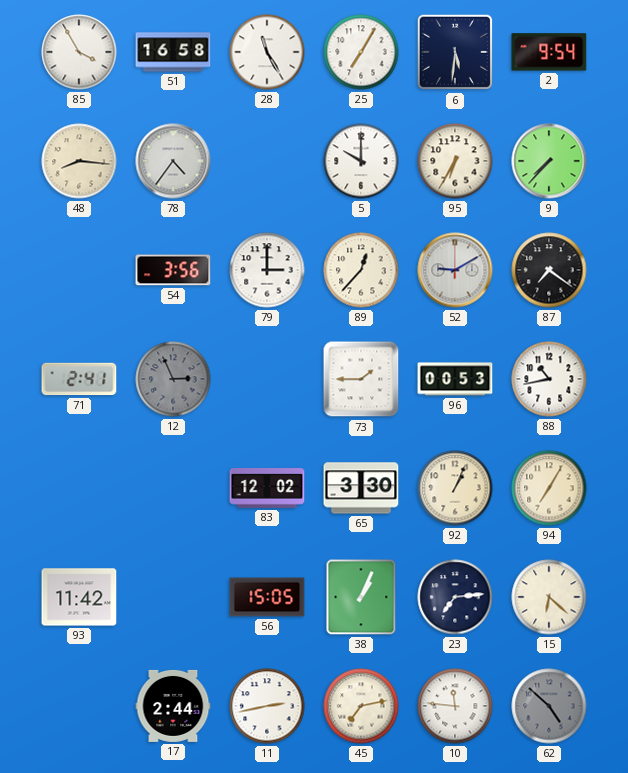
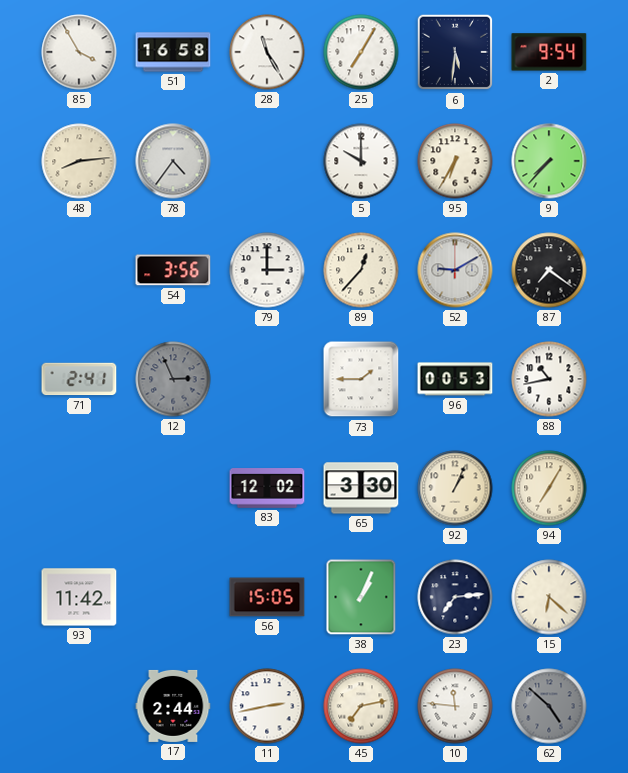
48: 8:16 -> 8:14
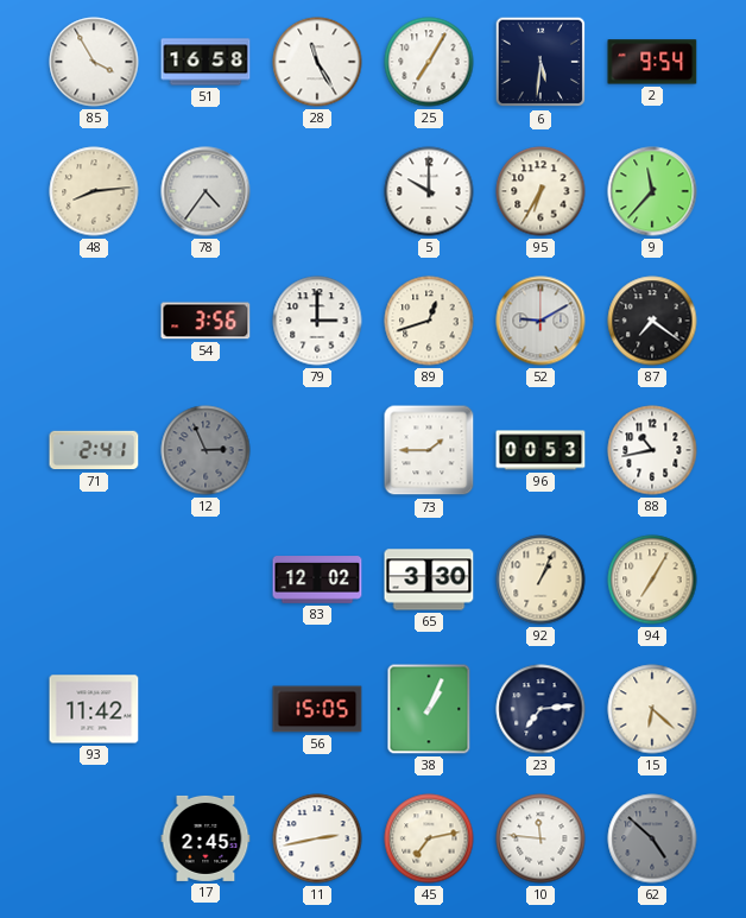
9: 7:37 -> 11:37
89: 12:37 -> 12:42
17: 2:44 -> 2:45
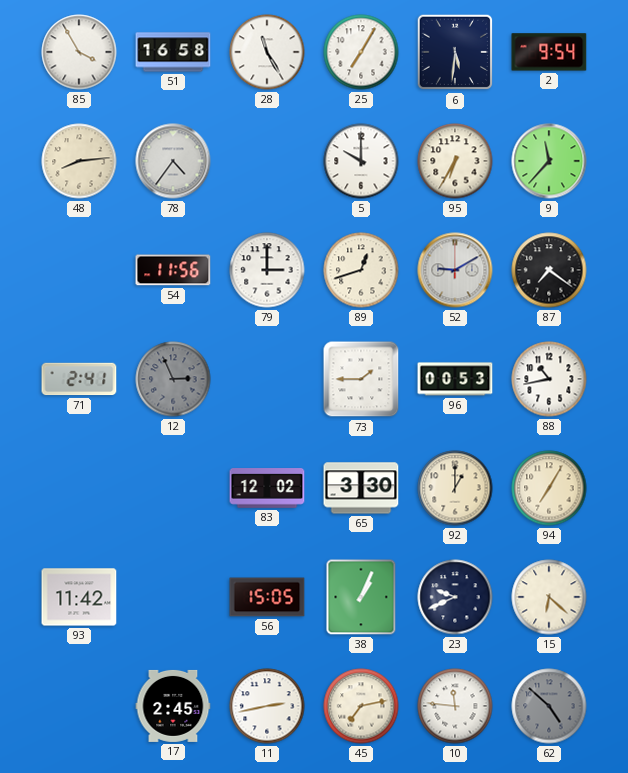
54: 3:56 -> 11:56
92: 1:04 -> 1:00
23: 7:14 -> 9:41
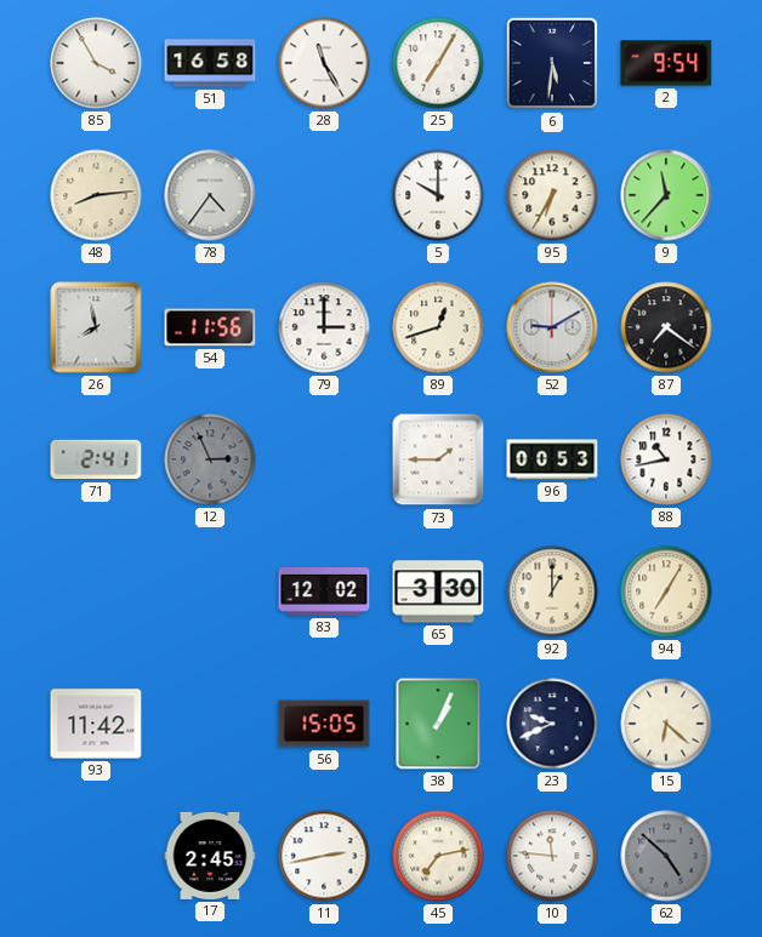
26: none -> 7:58
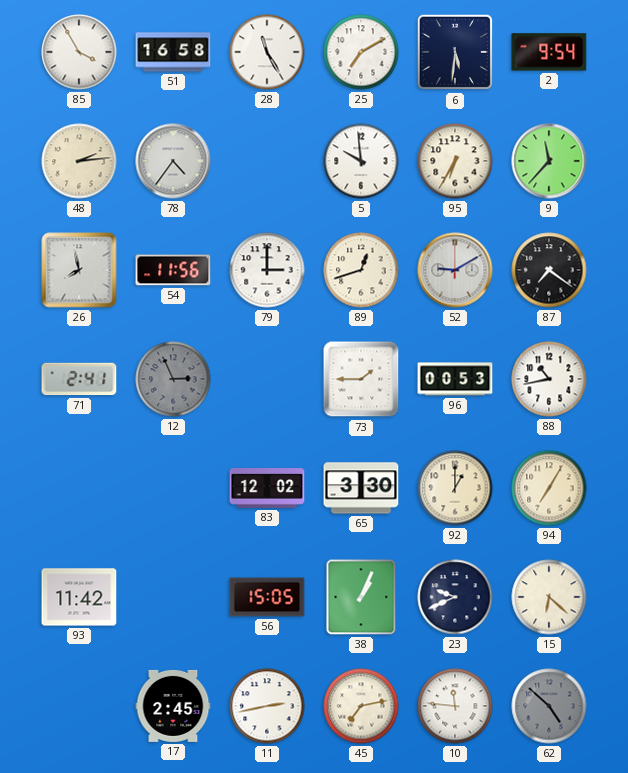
25: 7:05 -> 7:10
48: 8:14 -> 2:14
5: 10:00 -> 9:59
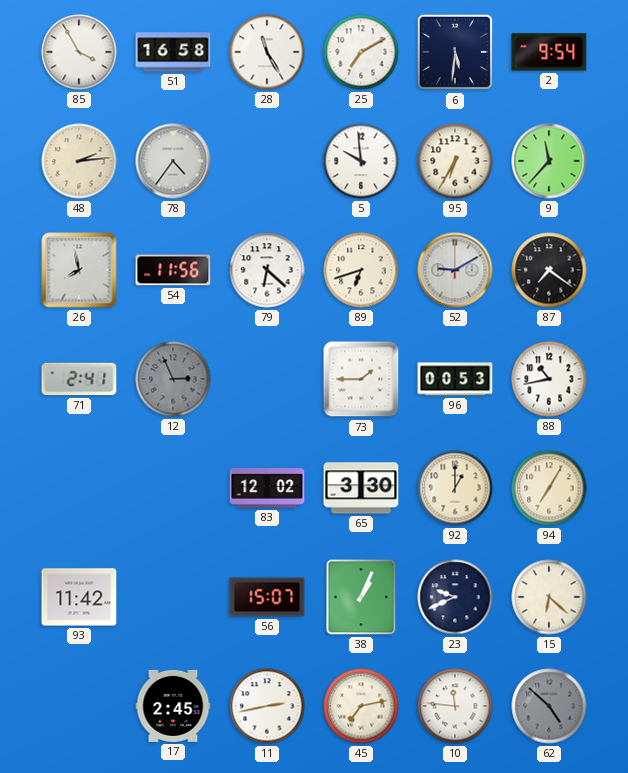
79: 3:00 -> 6:22
89: 12:42 -> 6:42
56: 15:05 -> 15:07
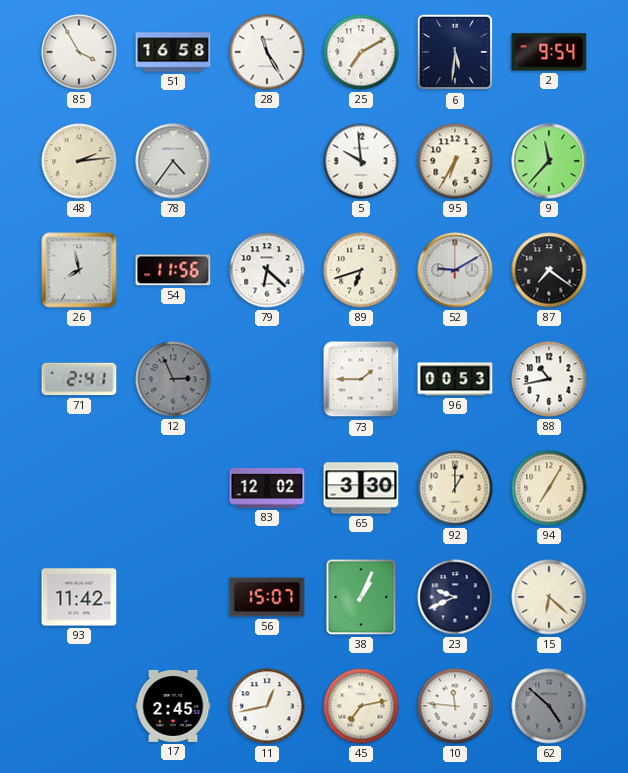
11: 2:43 -> 12:43
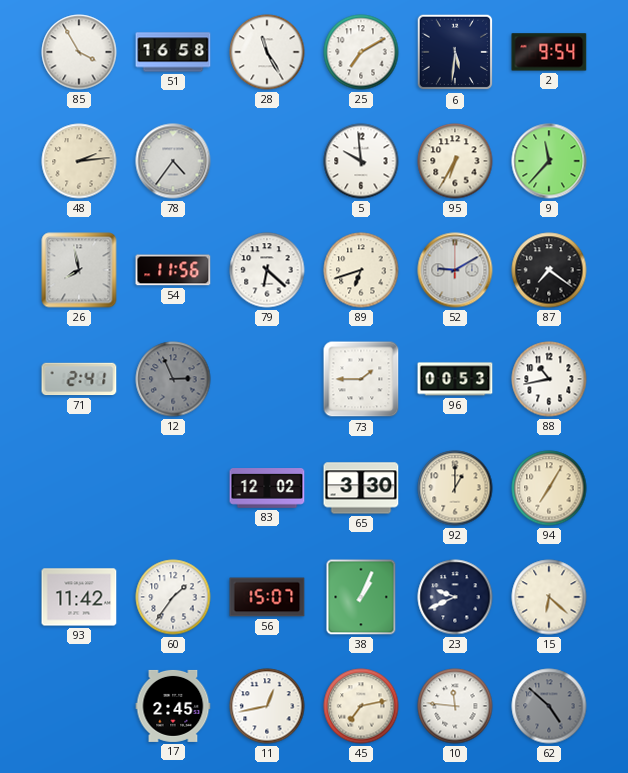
60: none -> 1:36
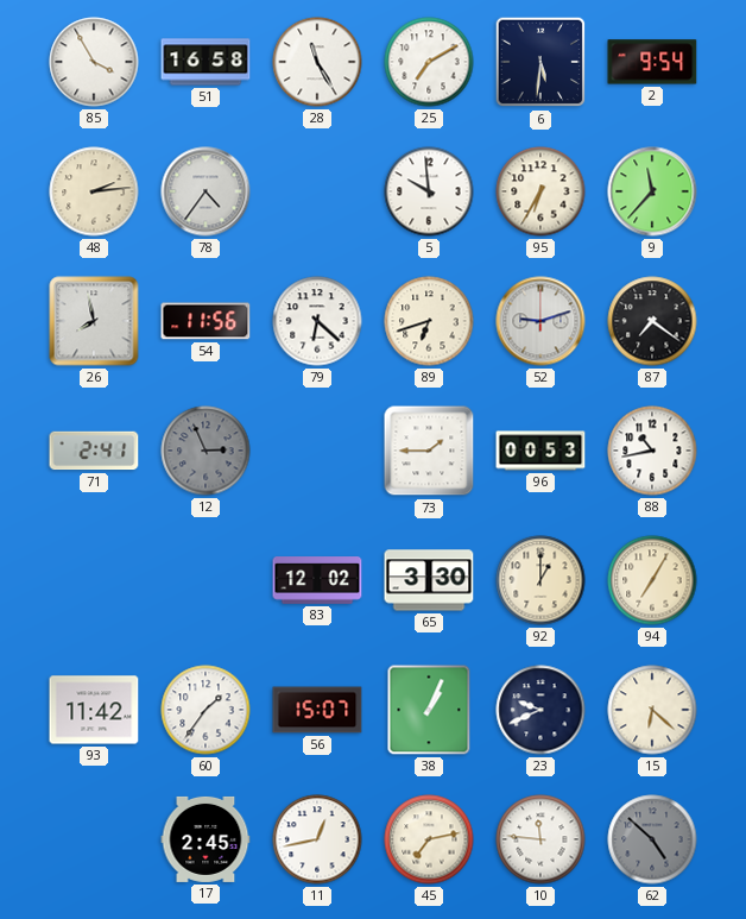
52: 9:10 -> 9:12
